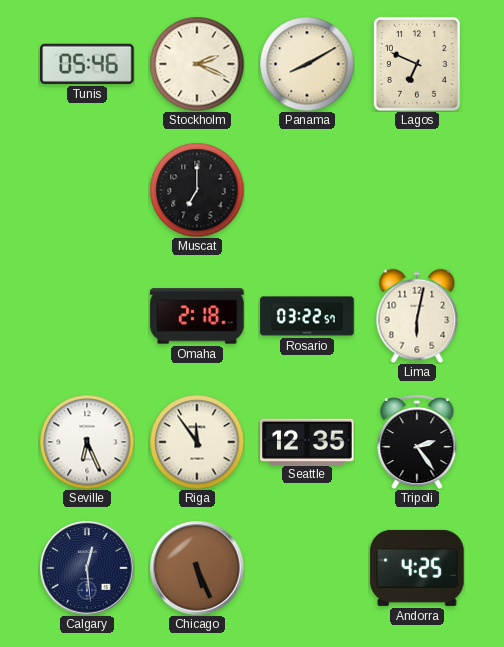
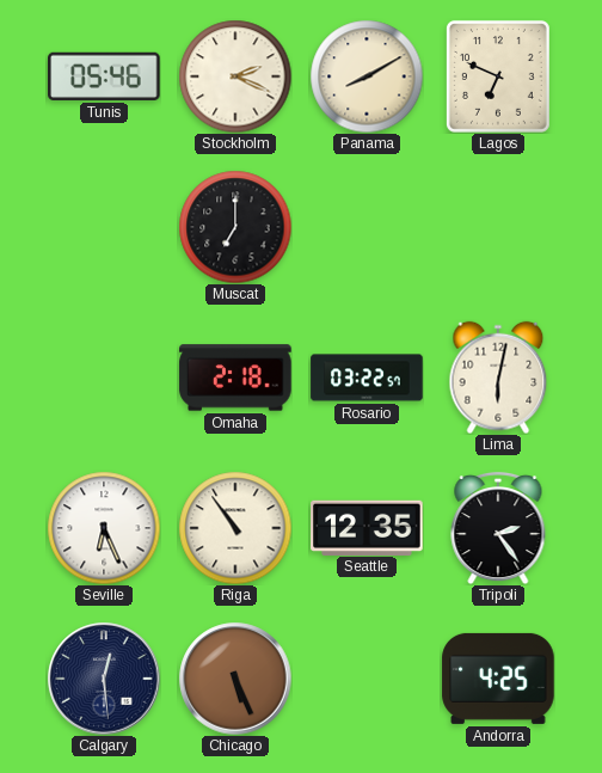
Riga: 11:54 -> 10:54
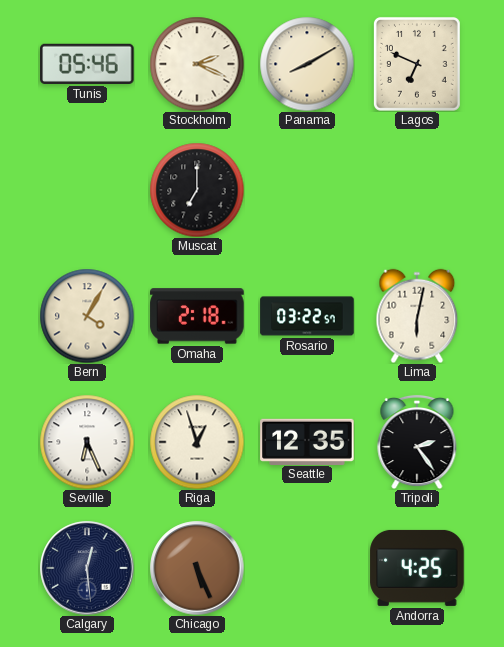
Bern: none -> 4:05
Riga: 10:54 -> 12:57
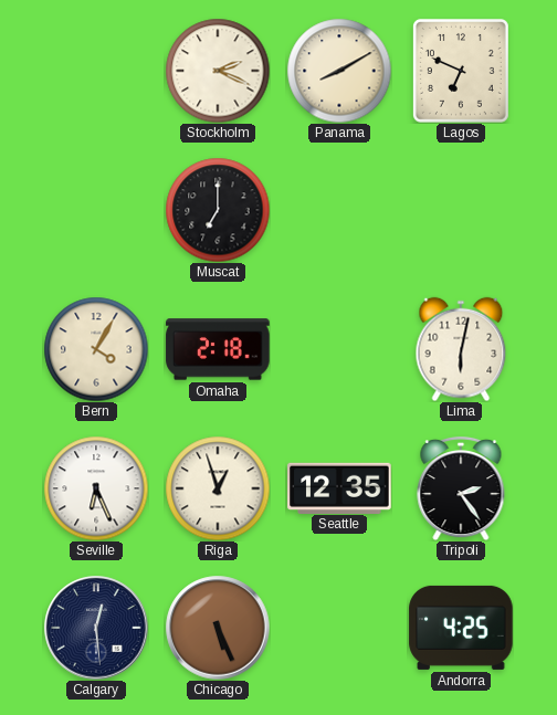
Tunis: 05:46 -> none
Rosario: 03:22 -> none
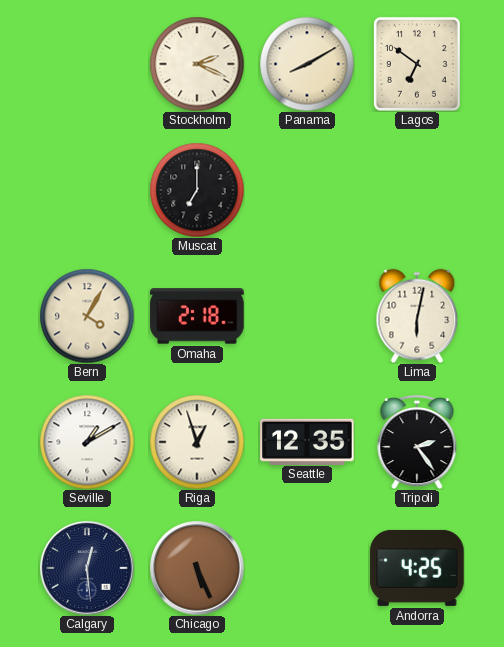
Lagos: 6:49 -> 6:51
Seville: 6:26 -> 1:10
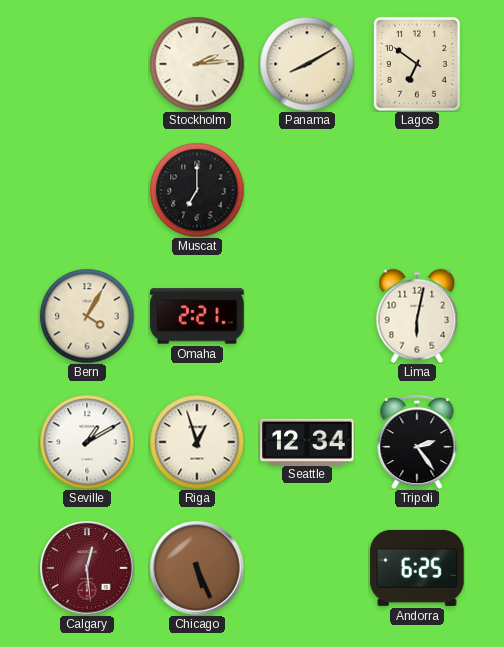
Stockholm: 2:19 -> 2:14
Omaha: 2:18 -> 2:21
Seattle: 12:35 -> 12:34
Calgary dial: navy -> burgundy
Andorra: 4:25 -> 6:25
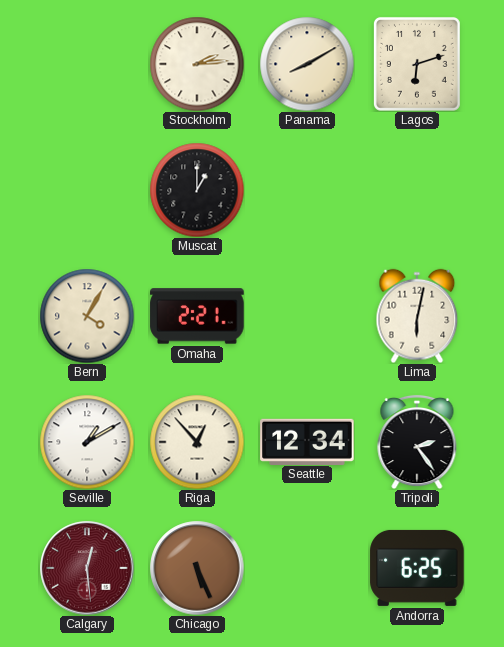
Lagos: 6:51 -> 6:12
Muscat: 7:00 -> 1:00
Riga: 12:57 -> 12:53
